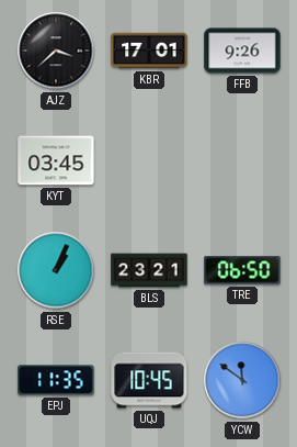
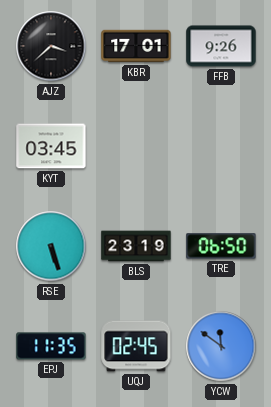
RSE: 1:04 -> 5:27
BLS: 23:21 -> 23:19
UQJ: 10:45 -> 02:45
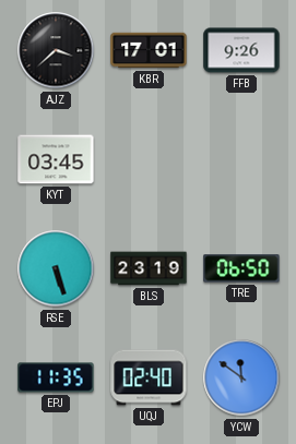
UQJ: 02:45 -> 02:40
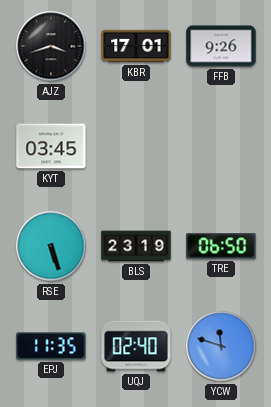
AJZ: 3:38 -> 3:42
YCW: 11:51 -> 11:48
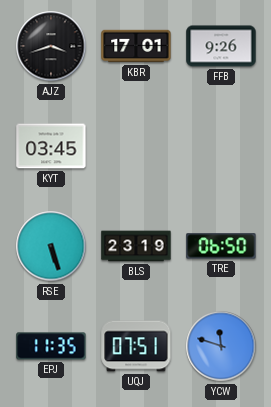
UQJ: 02:40 -> 07:51
